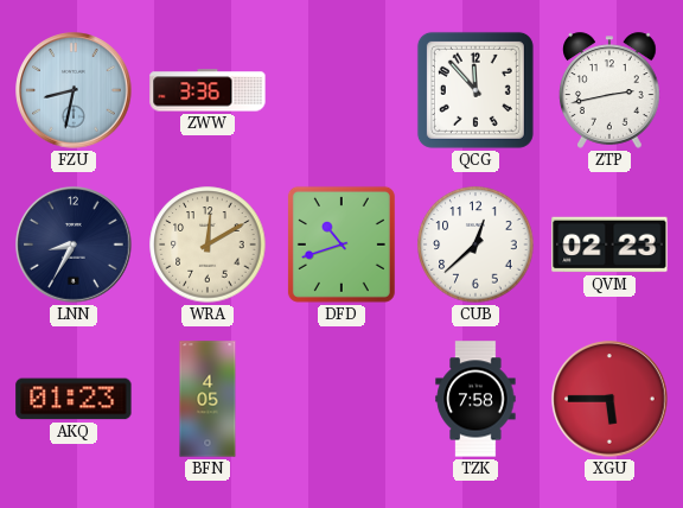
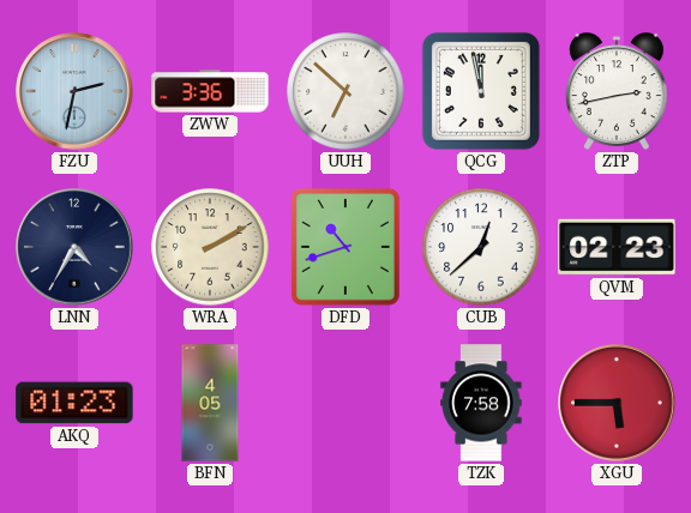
FZU: 8:32 -> 2:32
UUH: none -> 6:52
QCG: 11:53 -> 11:58
LNN: 8:35 -> 4:35
WRA: 12:10 -> 2:10
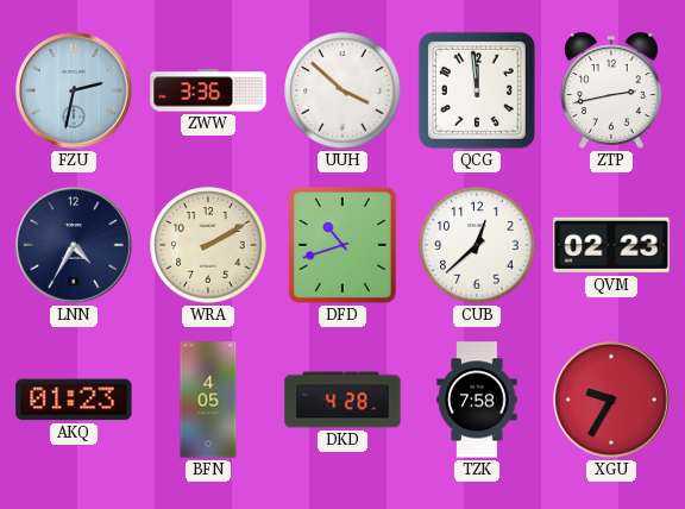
UUH: 6:52 -> 3:52
QCG: 11:58 -> 11:59
DKD: none -> 4:28
XGU: 5:45 -> 9:35
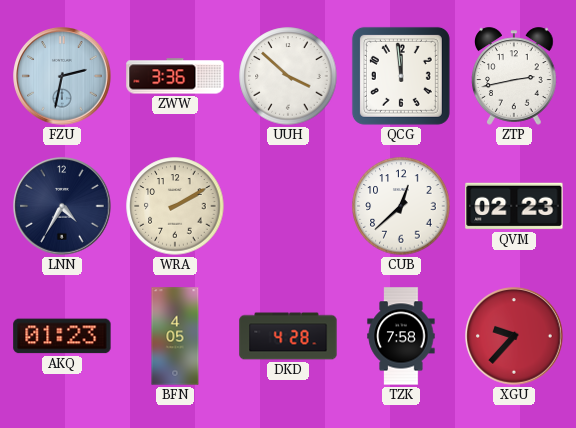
DFD: 10:42 -> none
XGU: 9:35 -> 9:37
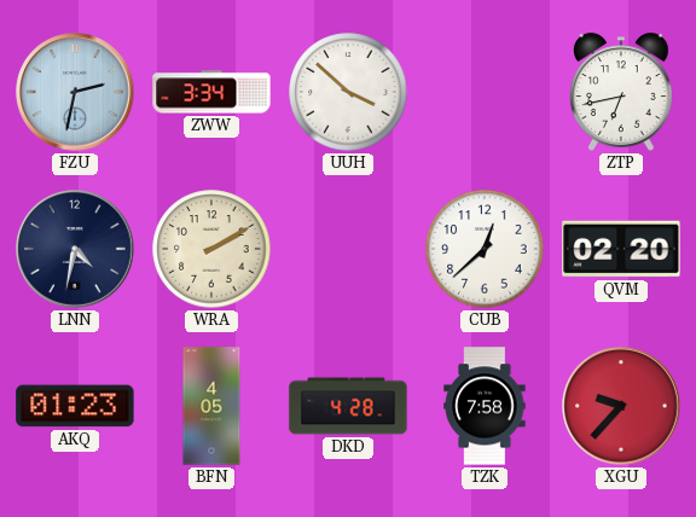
ZWW: 3:36 -> 3:34
QCG: 11:59 -> none
ZTP: 2:43 -> 6:43
LNN: 4:35 -> 4:32
QVM: 02:23 -> 02:20
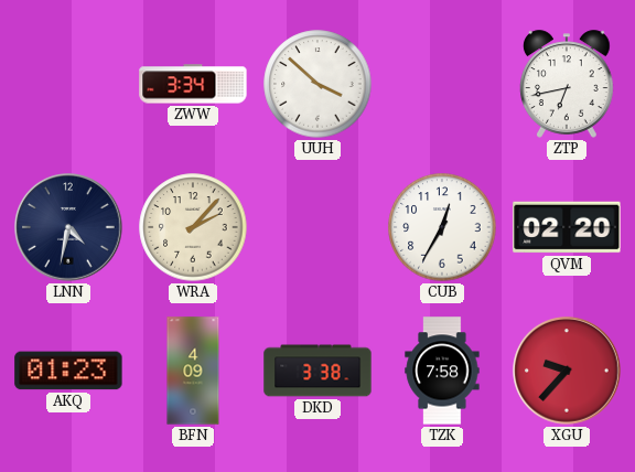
FZU: 2:32 -> none
WRA: 2:10 -> 2:07
CUB: 12:38 -> 12:35
BFN: 4:05 -> 4:09
DKD: 4:28 -> 3:38
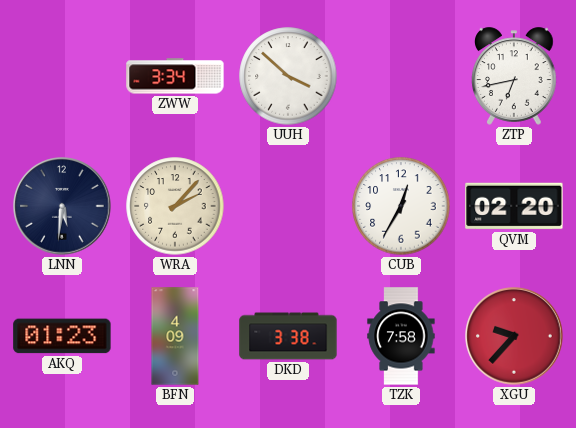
LNN: 4:32 -> 5:31
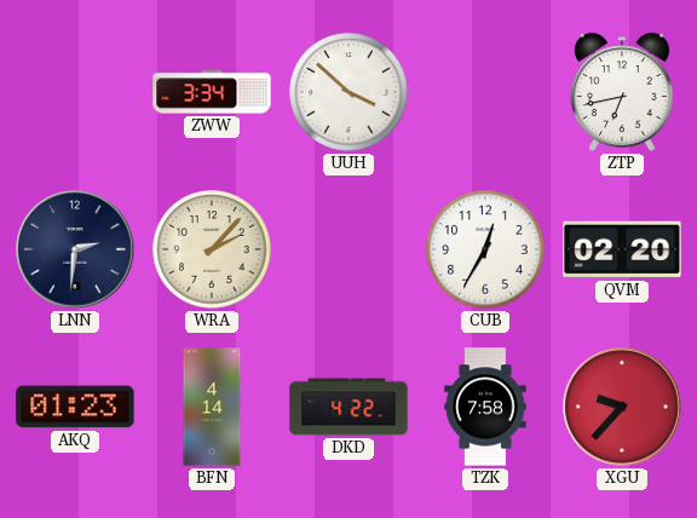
LNN: 5:31 -> 2:31
BFN: 4:09 -> 4:14
DKD: 3:38 -> 4:22
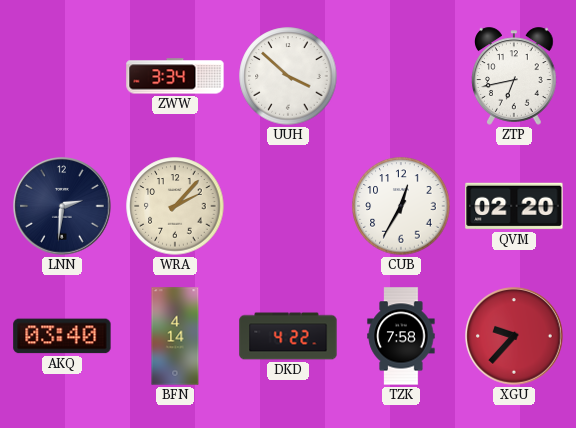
AKQ: 01:23 -> 03:40
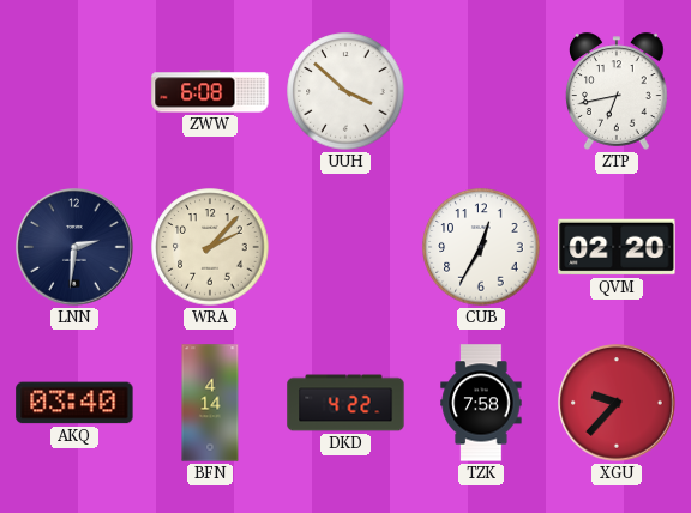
ZWW: 3:34 -> 6:08
